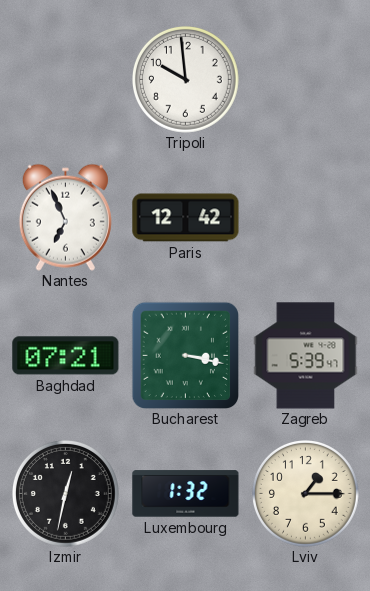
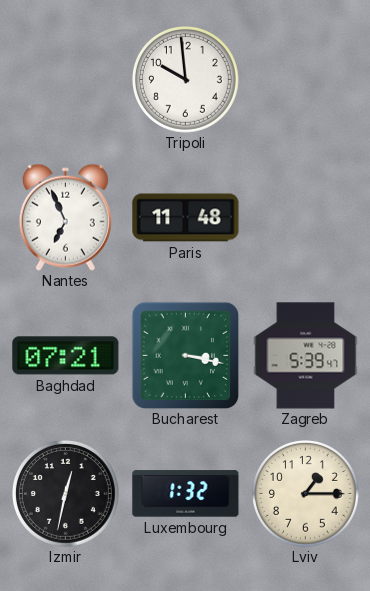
Paris: 12:42 -> 11:48
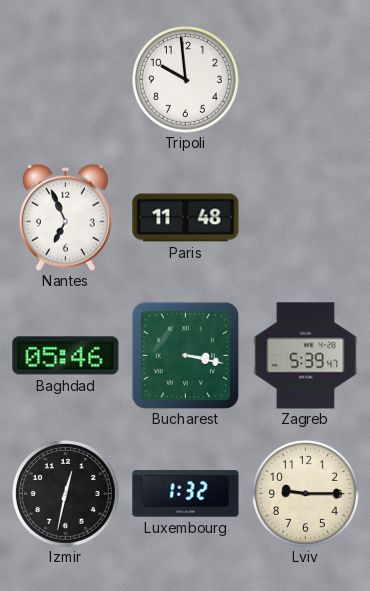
Baghdad: 07:21 -> 05:46
Lviv: 1:15 -> 9:15
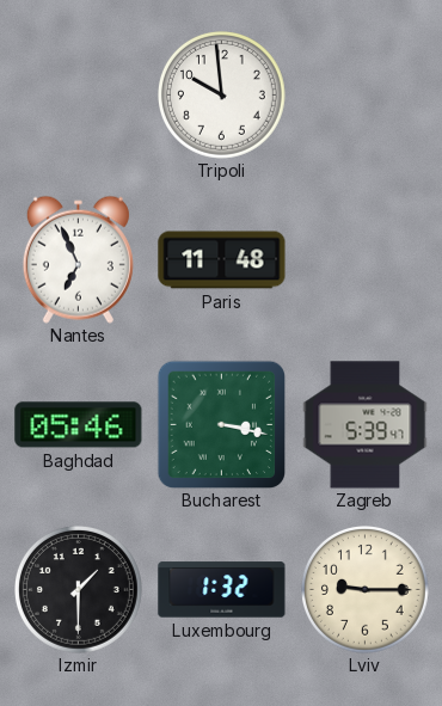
Izmir: 12:32 -> 1:30
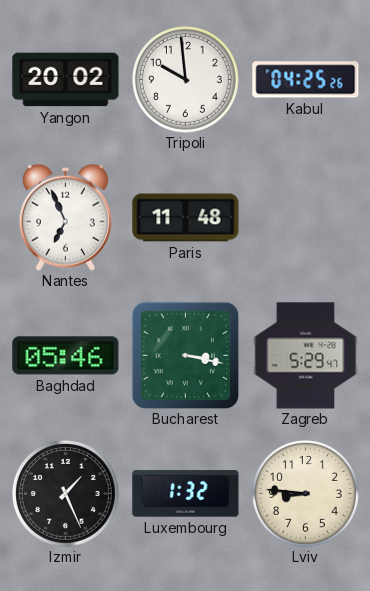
Yangon: none -> 20:02
Kabul: none -> 04:25
Zagreb: 5:39 -> 5:29
Izmir: 1:30 -> 1:26
Lviv: 9:15 -> 8:46
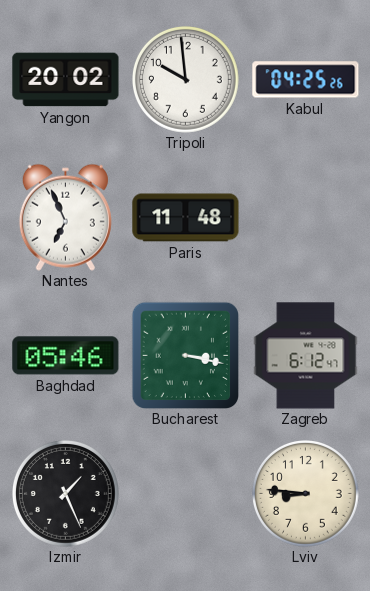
Zagreb: 5:29 -> 6:12
Luxembourg: 1:32 -> none
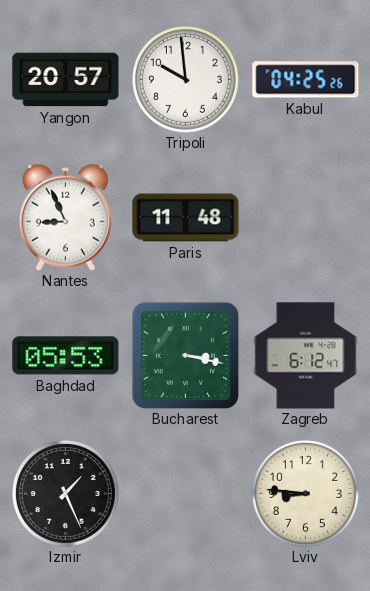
Yangon: 20:02 -> 20:57
Nantes: 6:56 -> 8:56
Baghdad: 05:46 -> 05:53
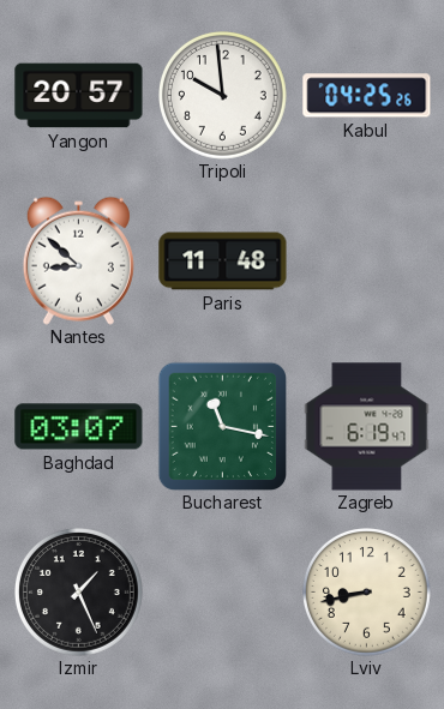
Nantes: 8:56 -> 8:52
Baghdad: 05:53 -> 03:07
Bucharest: 3:17 -> 11:17
Zagreb: 6:12 -> 6:19
Lviv: 8:46 -> 8:43
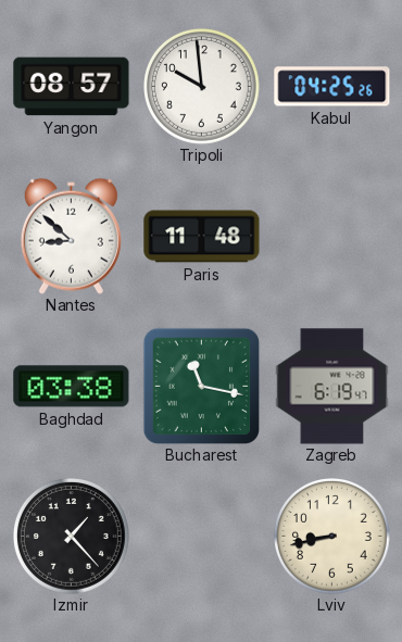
Yangon: 20:57 -> 08:57
Baghdad: 03:07 -> 03:38
Izmir: 1:26 -> 1:23
